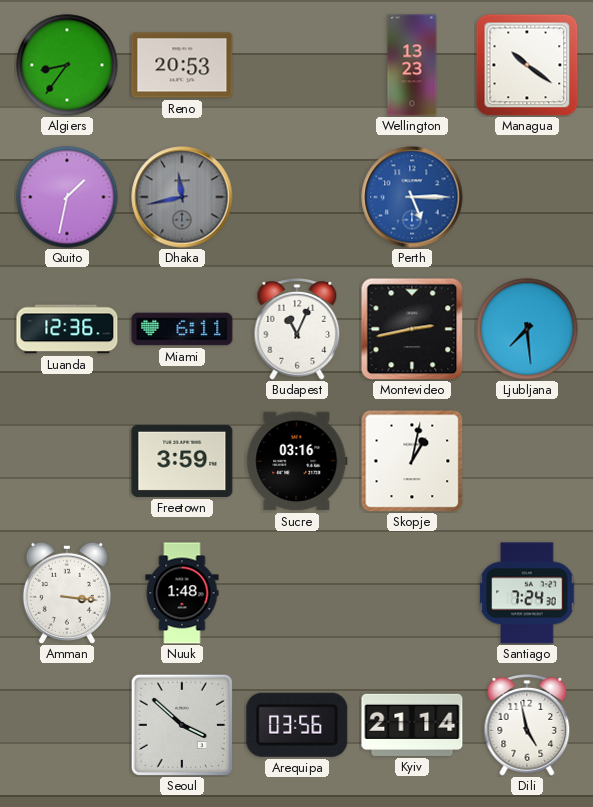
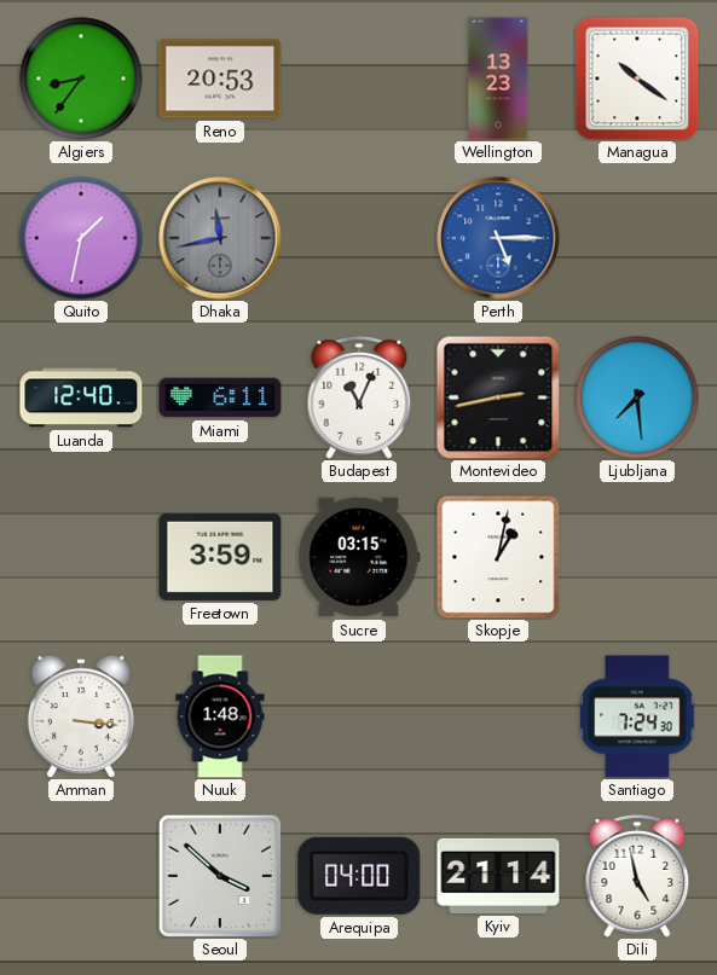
Luanda: 12:36 -> 12:40
Sucre: 03:16 -> 03:15
Arequipa: 03:56 -> 04:00
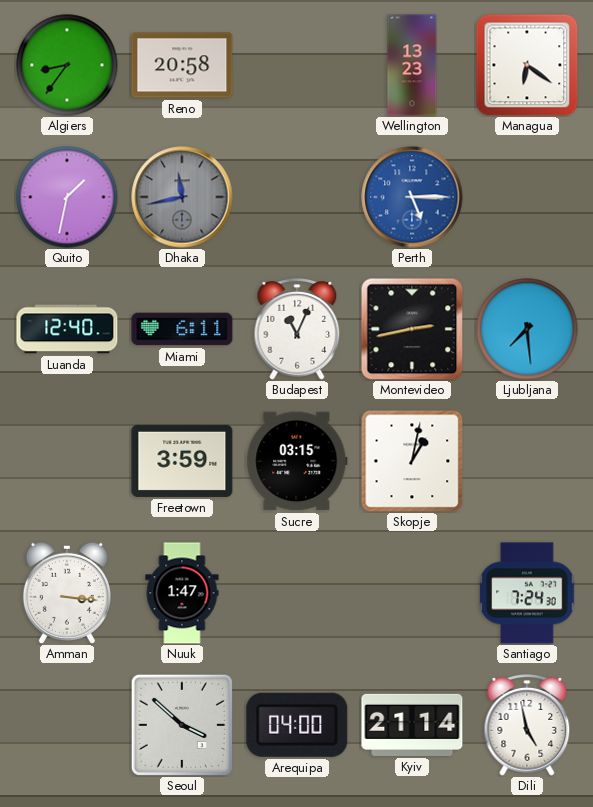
Reno: 20:53 -> 20:58
Managua: 10:21 -> 6:21
Nuuk: 1:48 -> 1:47
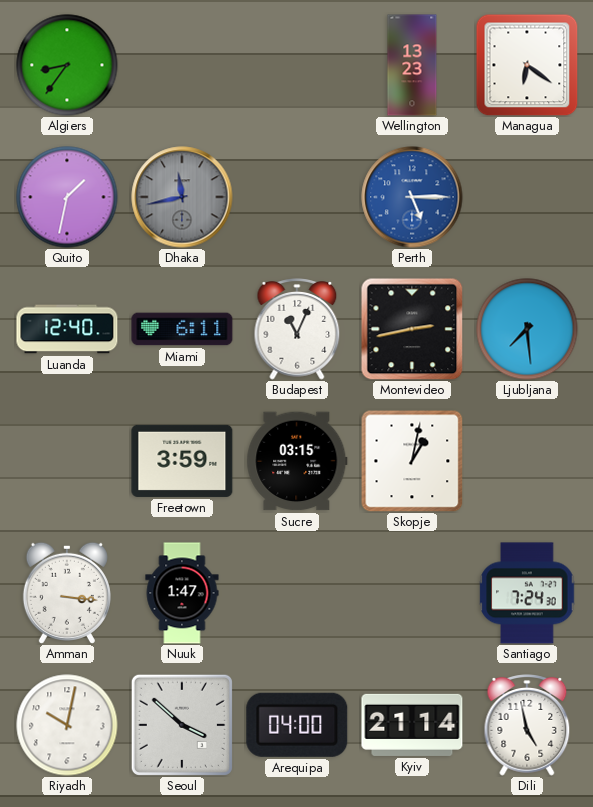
Reno: 20:58 -> none
Riyadh: none -> 10:02
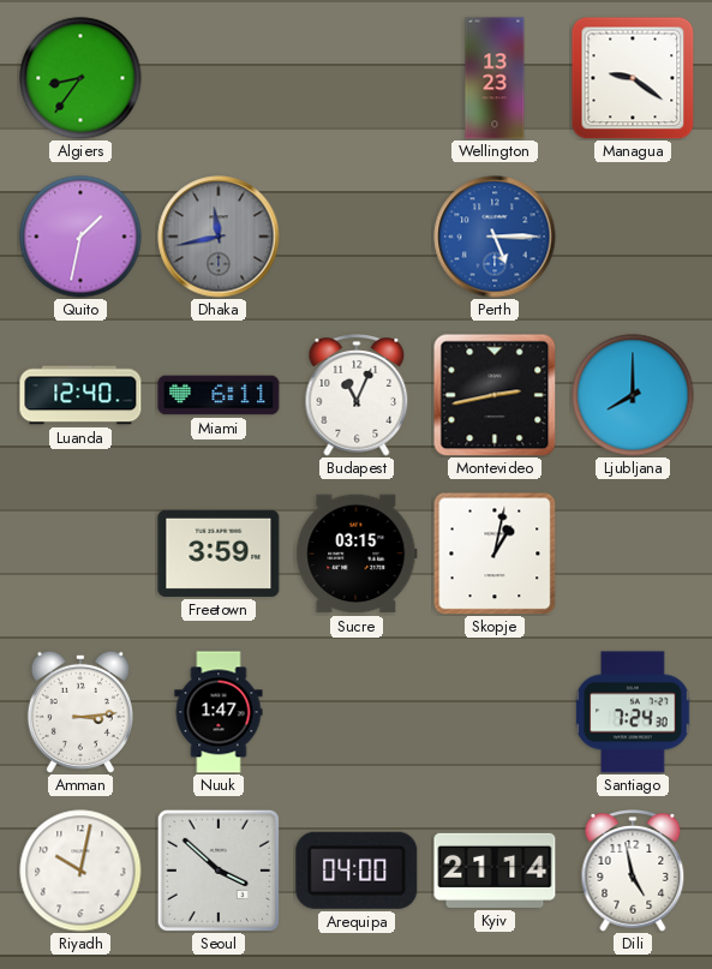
Managua: 6:21 -> 9:21
Ljubljana: 7:29 -> 8:00
Amman: 3:16 -> 3:14
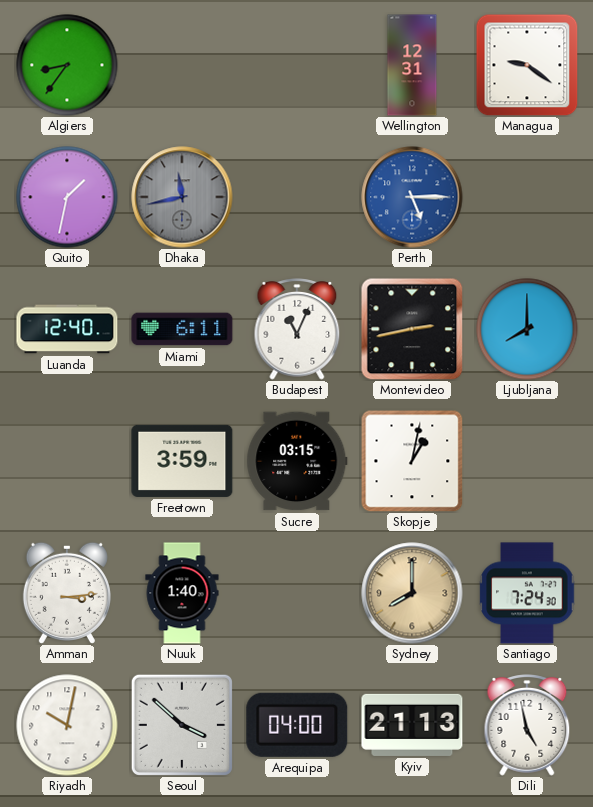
Wellington: 13:23 -> 12:31
Nuuk: 1:47 -> 1:40
Sydney: none -> 8:00
Kyiv: 21:14 -> 21:13
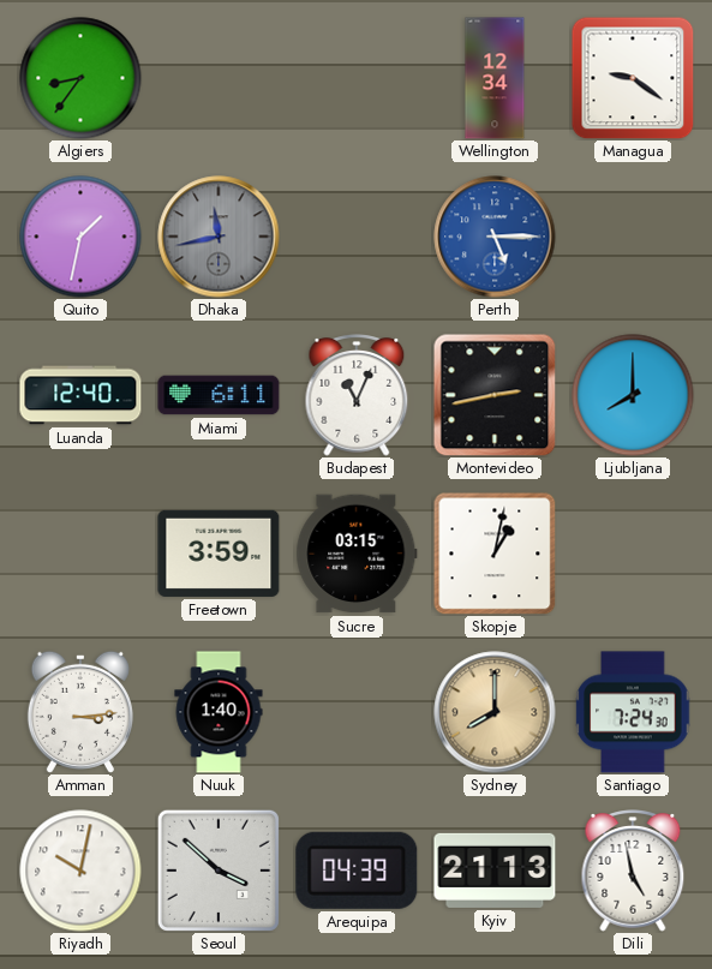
Wellington: 12:31 -> 12:34
Arequipa: 04:00 -> 04:39
